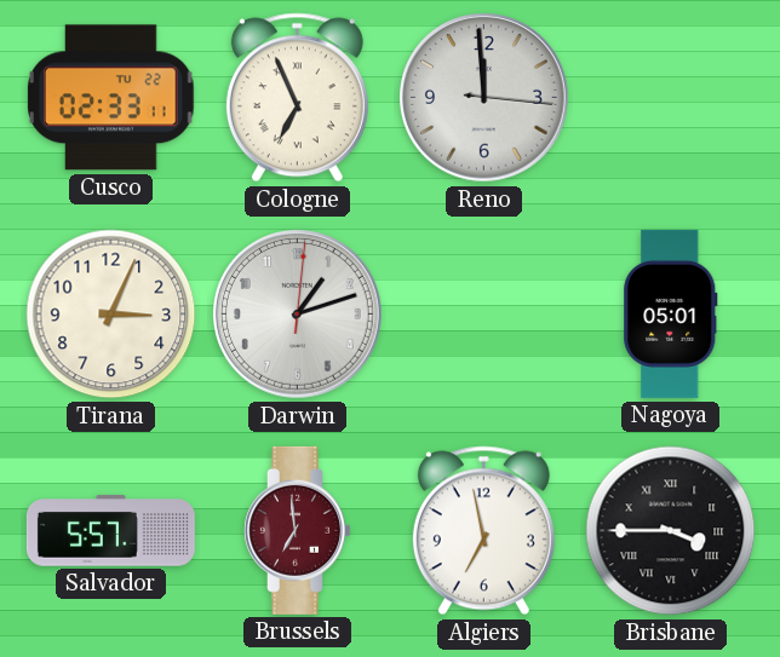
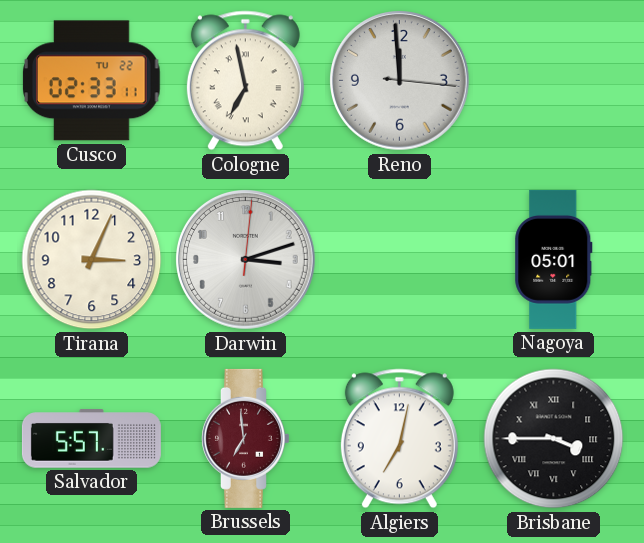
Cologne: 6:56 -> 6:58
Darwin: 1:12 -> 3:12
Algiers: 6:58 -> 7:02
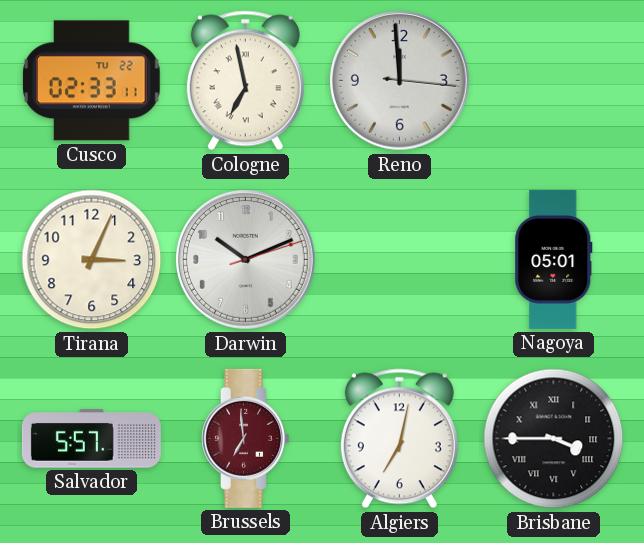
Darwin: 3:12 -> 10:11
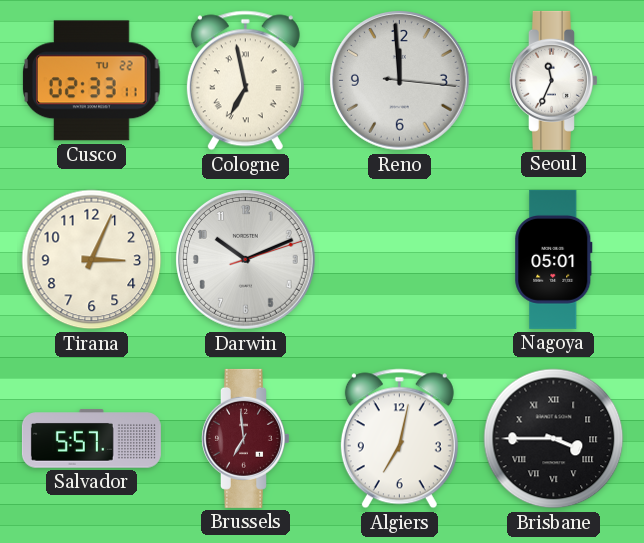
Seoul: none -> 11:34
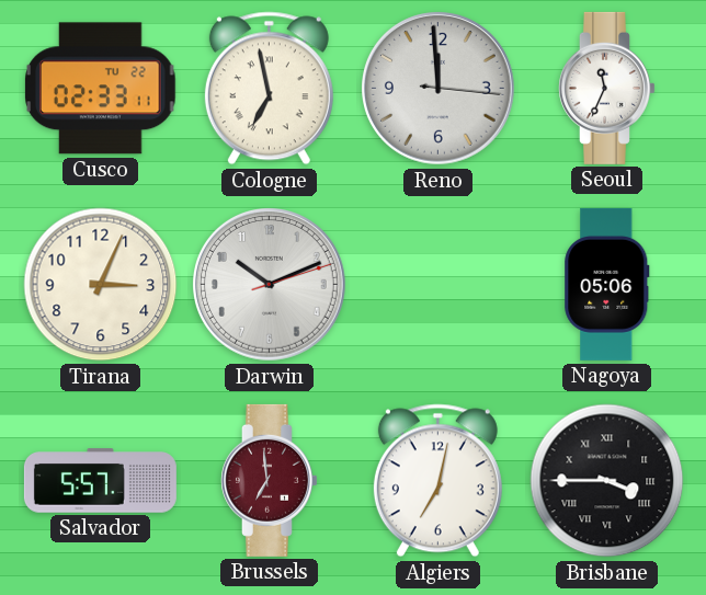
Nagoya: 05:01 -> 05:06
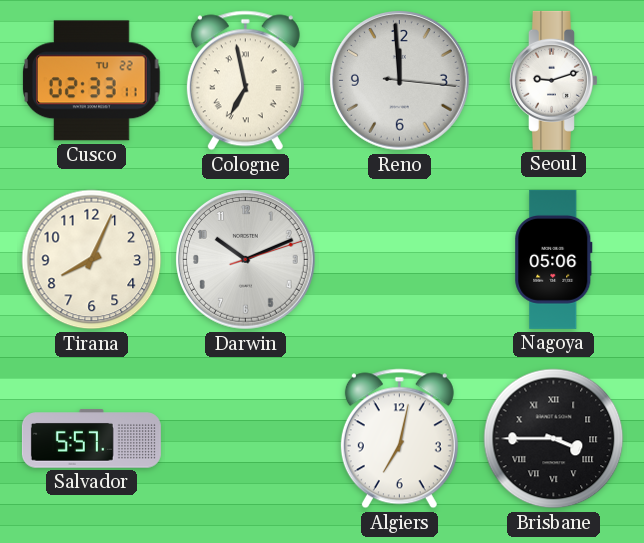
Seoul: 11:34 -> 9:12
Tirana: 3:04 -> 8:04
Brussels: 6:59 -> none
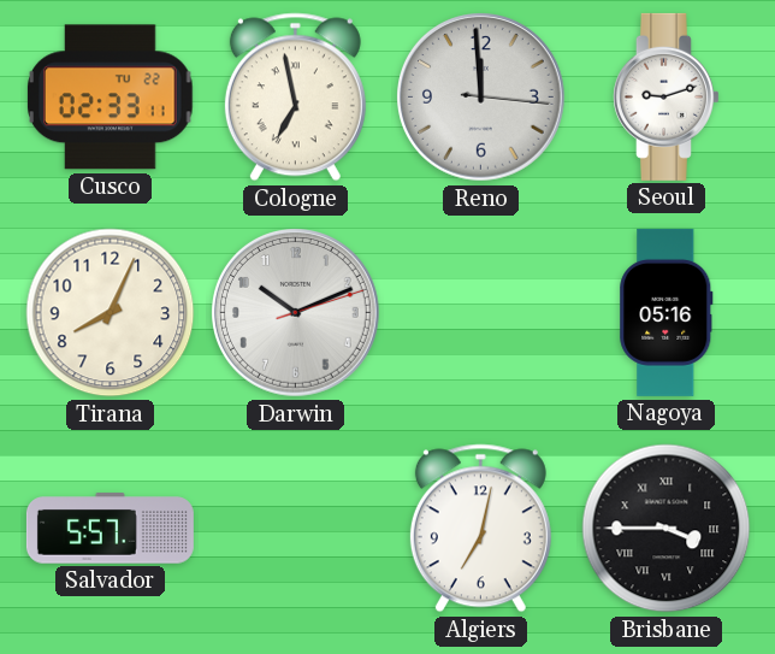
Nagoya: 05:06 -> 05:16
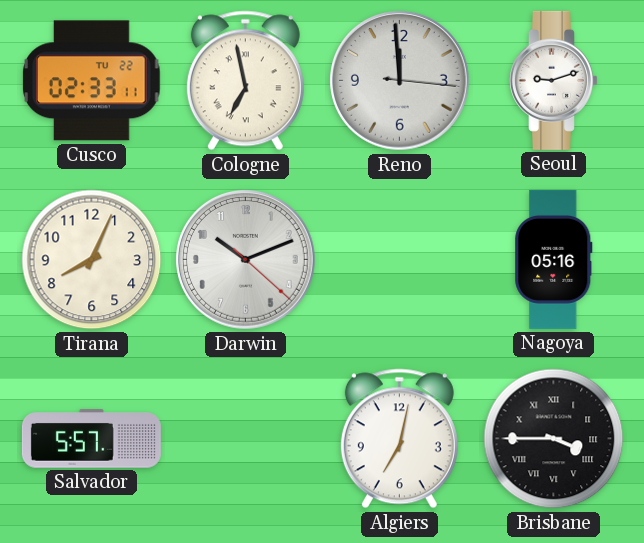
Darwin: 10:11:12 -> 10:11:22
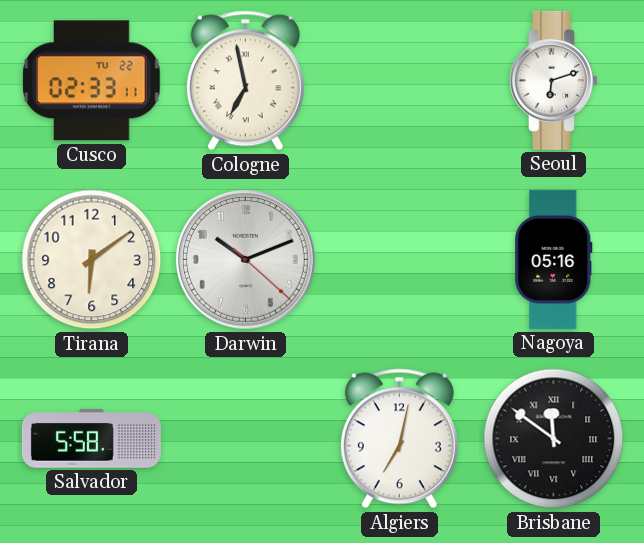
Reno: 11:59 -> none
Seoul: 9:12 -> 6:12
Tirana: 8:04 -> 6:09
Salvador: 5:57 -> 5:58
Brisbane: 3:45 -> 11:51
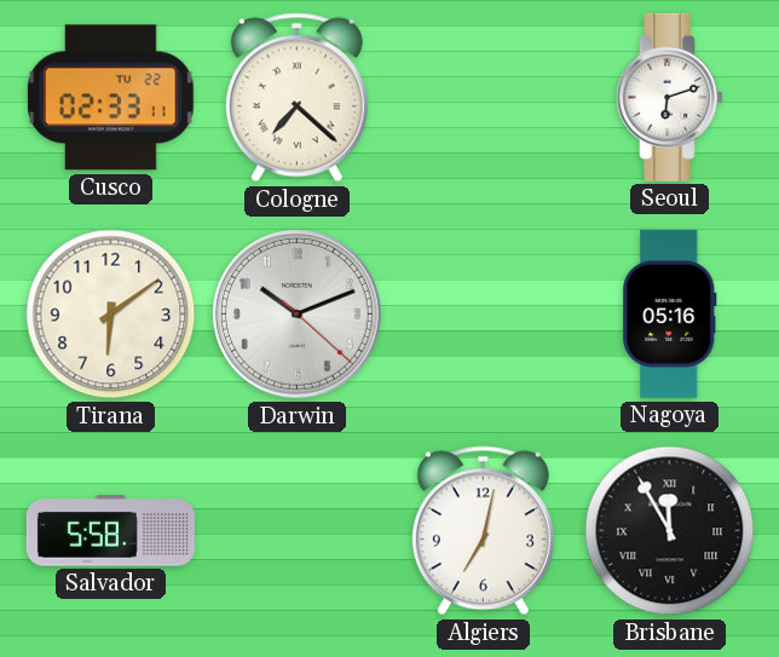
Cologne: 6:58 -> 7:22
Brisbane: 11:51 -> 11:55
